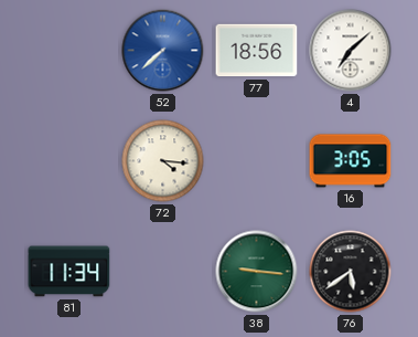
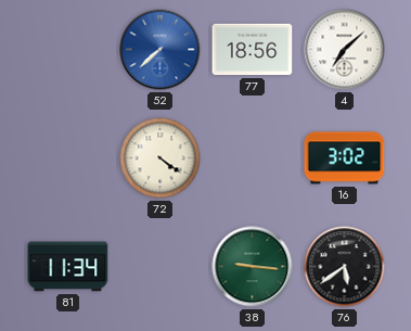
72: 4:16 -> 4:21
16: 3:05 -> 3:02
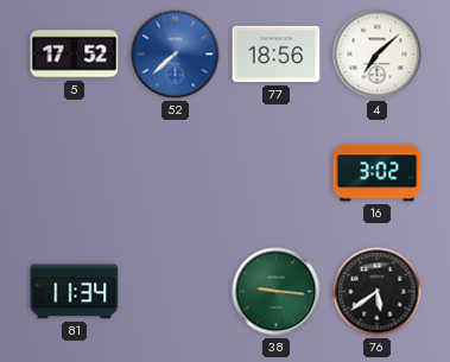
5: none -> 17:52
72: 4:21 -> none
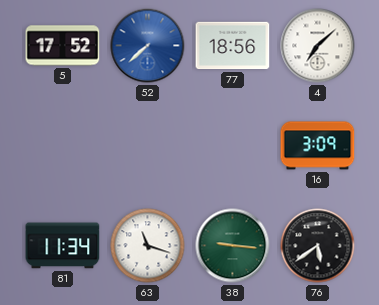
16: 3:02 -> 3:09
63: none -> 11:18
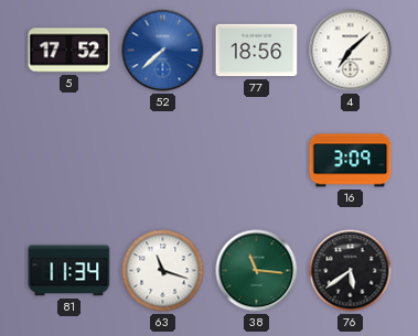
38: 9:16 -> 11:16
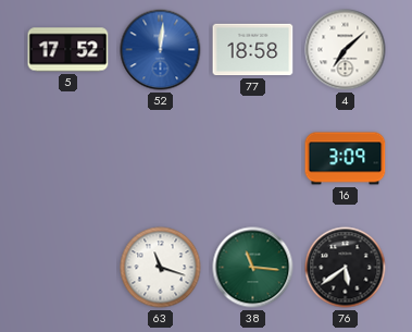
52: 7:38 -> 12:01
77: 18:56 -> 18:58
81: 11:34 -> none
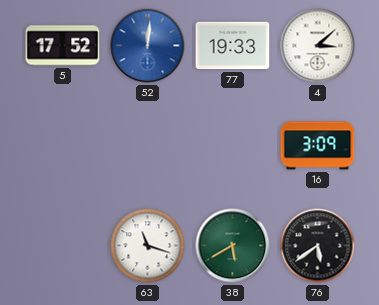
77: 18:58 -> 19:33
4: 7:08 -> 3:08
38: 11:16 -> 5:40
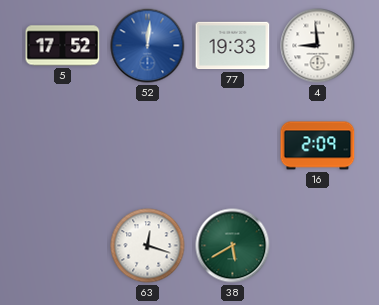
4: 3:08 -> 8:59
16: 3:09 -> 2:09
63: 11:18 -> 12:18
76: 5:39 -> none
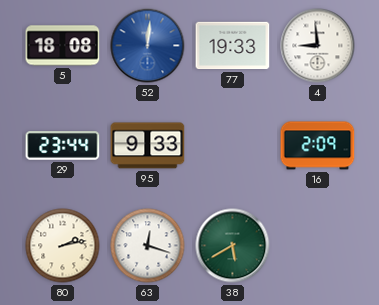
5: 17:52 -> 18:08
29: none -> 23:44
95: none -> 9:33
80: none -> 2:13
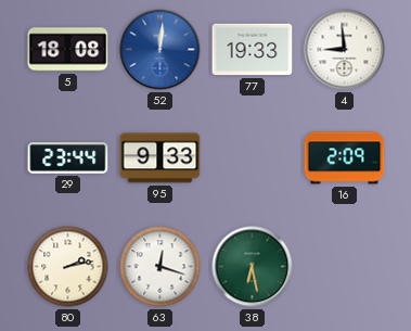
38: 5:40 -> 6:28
